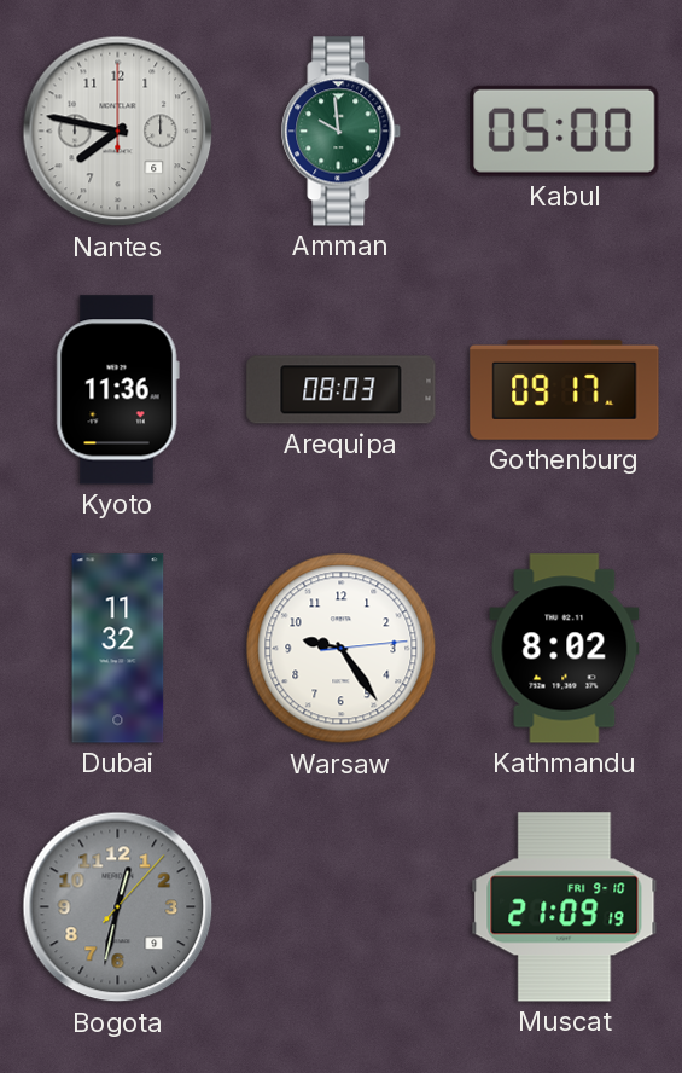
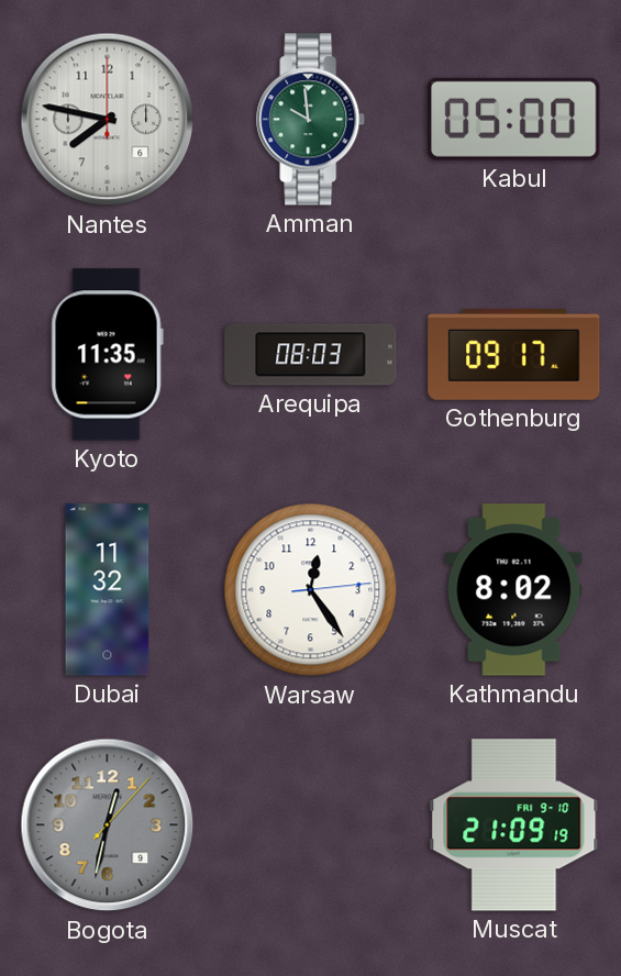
Kyoto: 11:36 -> 11:35
Warsaw: 9:24 -> 12:24
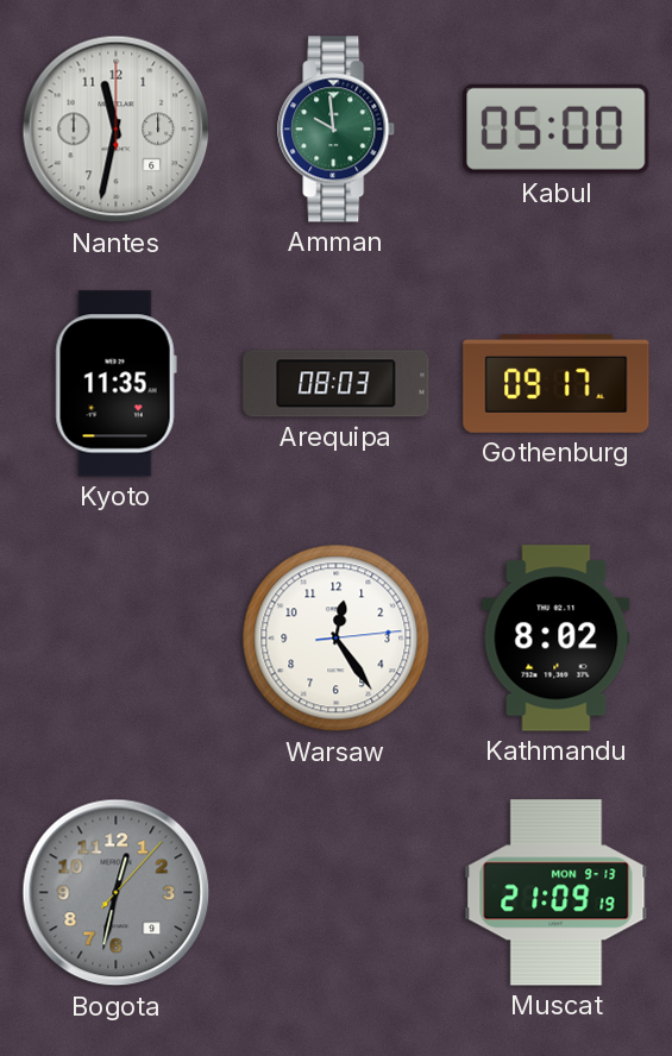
Nantes: 7:47 -> 11:32
Dubai: 11:32 -> none
Muscat date: FRI 9-10 -> MON 9-13
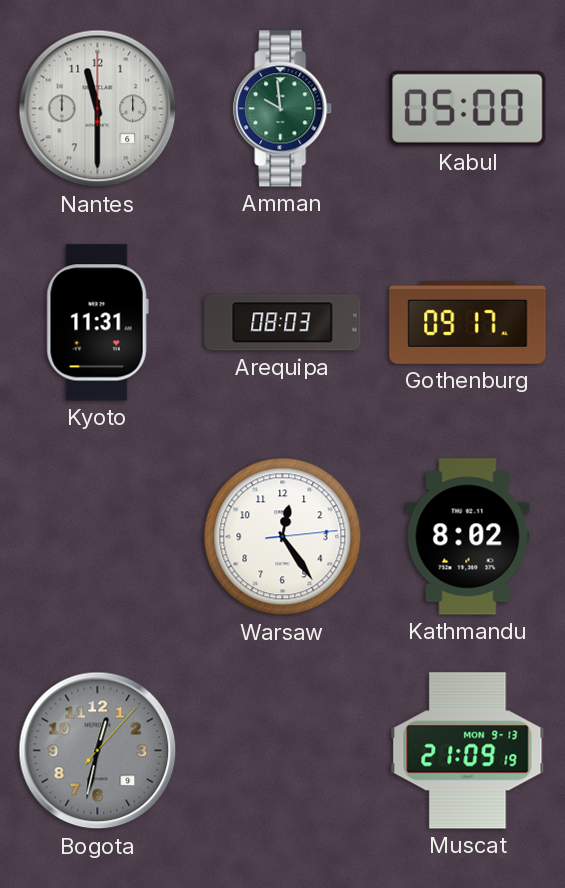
Nantes: 11:32 -> 11:30
Kyoto: 11:35 -> 11:31
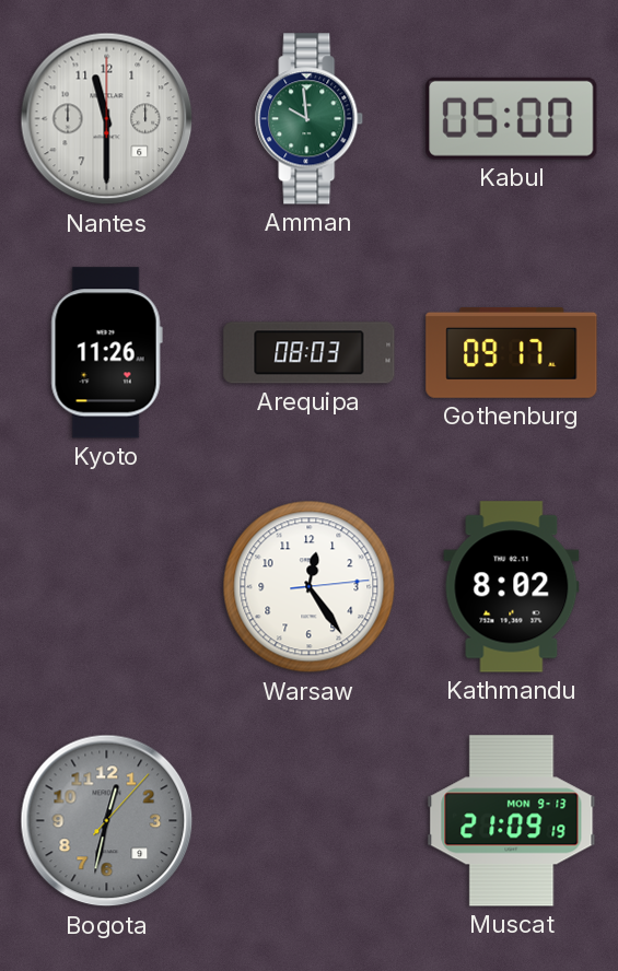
Kyoto: 11:31 -> 11:26
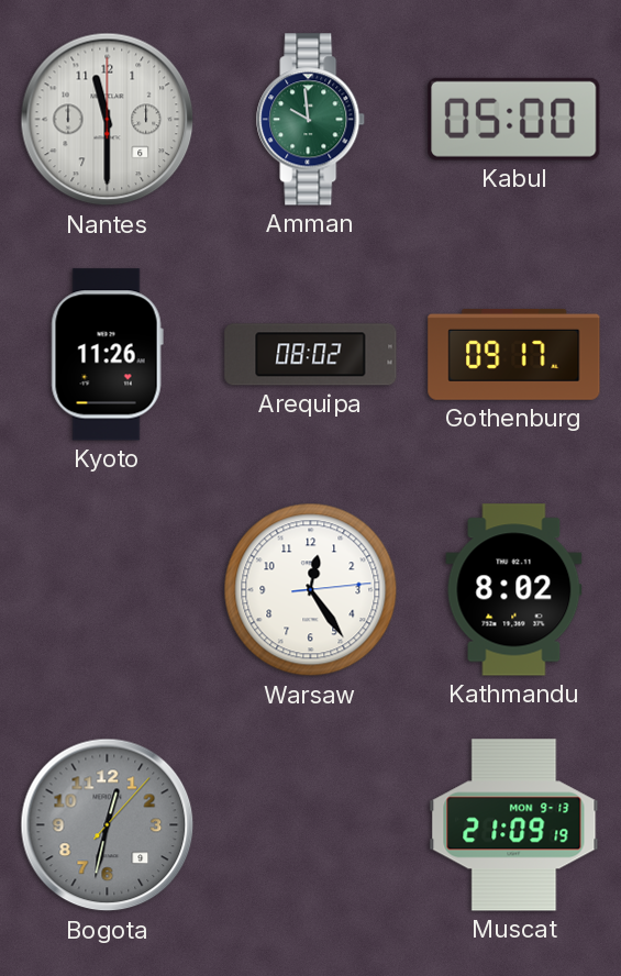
Arequipa: 08:03 -> 08:02
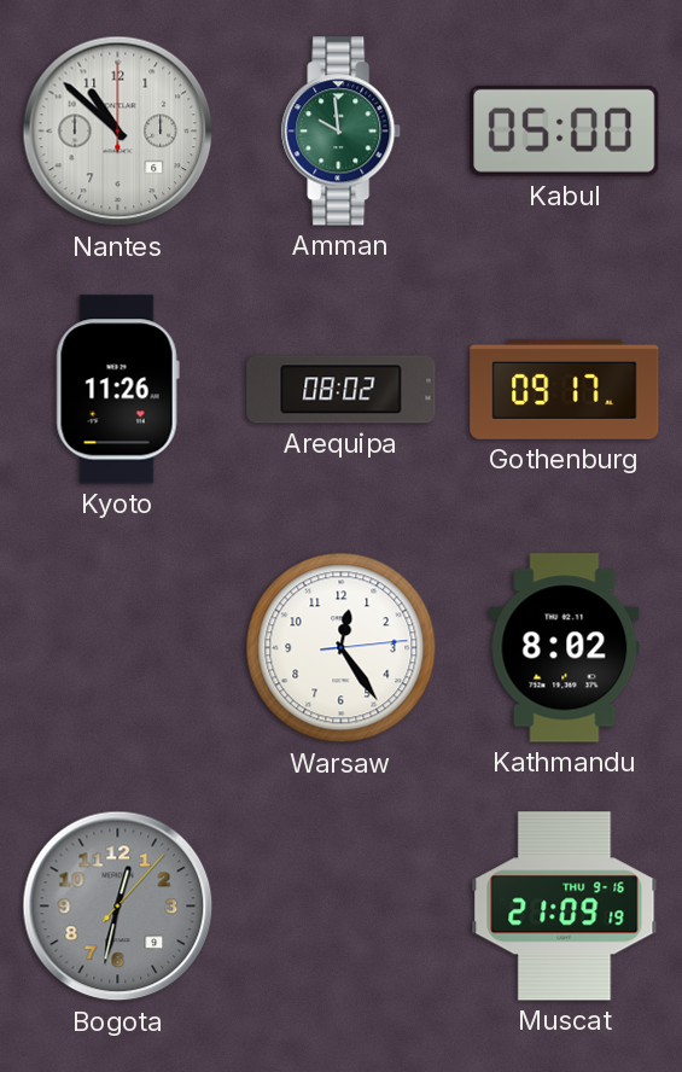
Nantes: 11:30 -> 10:52
Muscat date: MON 9-13 -> THU 9-16
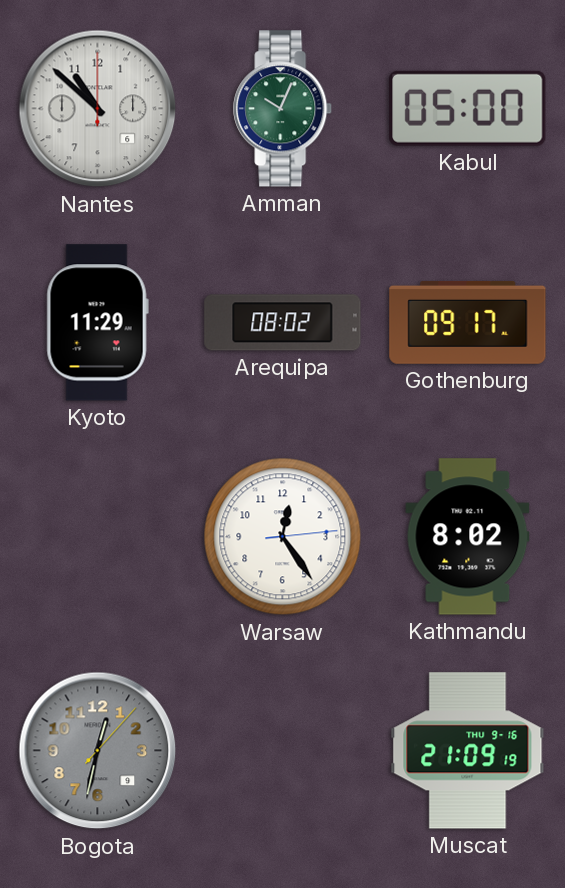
Amman: 9:59 -> 10:04
Kyoto: 11:26 -> 11:29
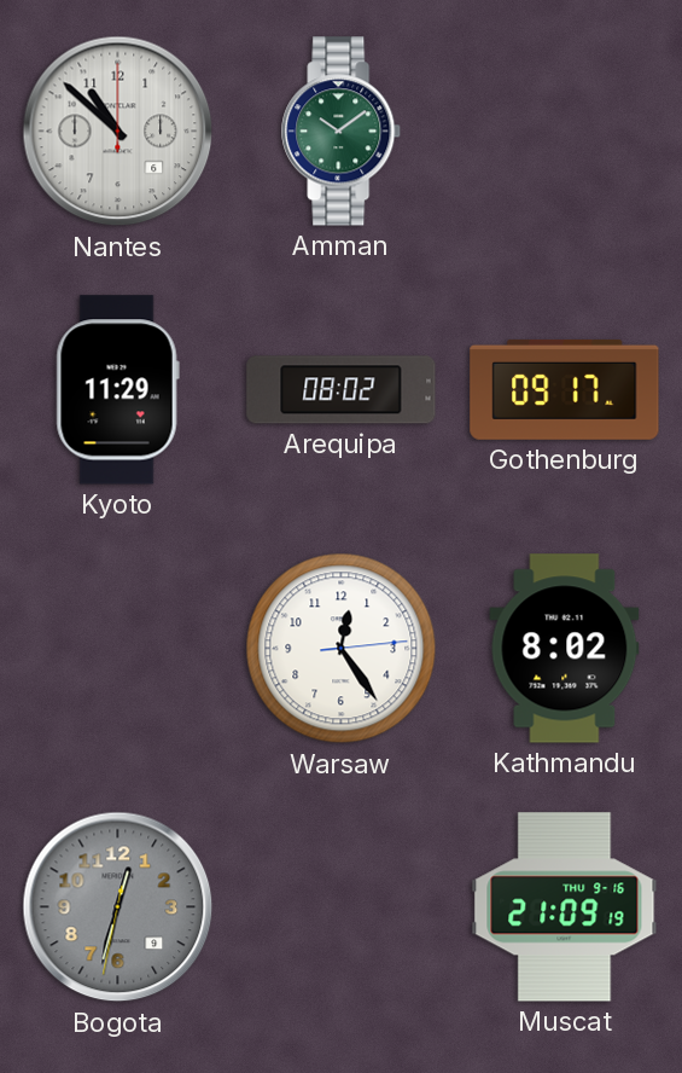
Amman: 10:04 -> 10:09
Kabul: 05:00 -> none
Bogota: 12:32:07 -> 12:32:32
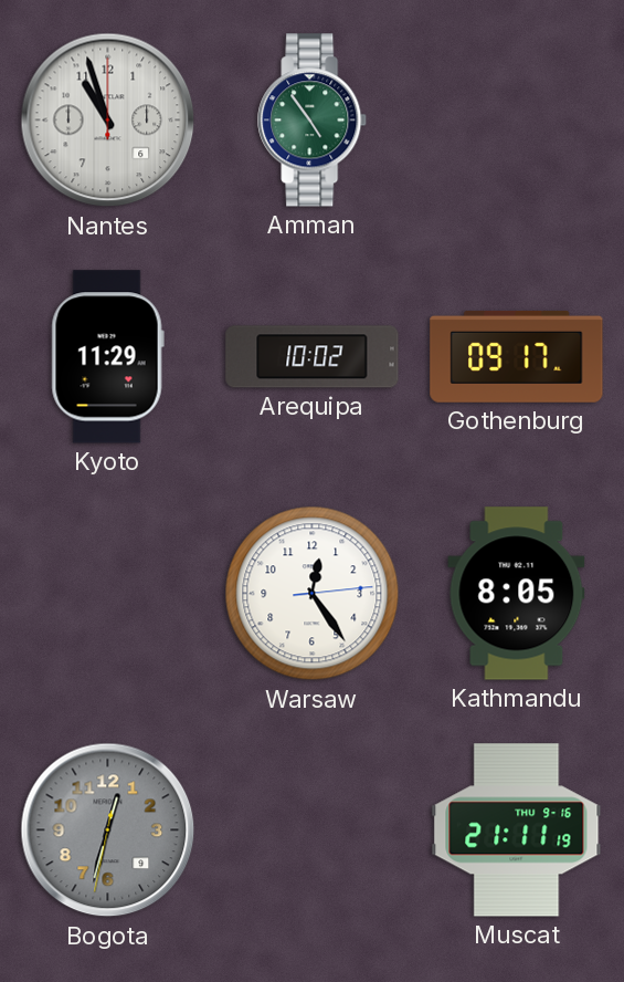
Nantes: 10:52 -> 10:57
Amman: 10:09 -> 4:54
Arequipa: 08:02 -> 10:02
Kathmandu: 8:02 -> 8:05
Muscat: 21:09 -> 21:11
